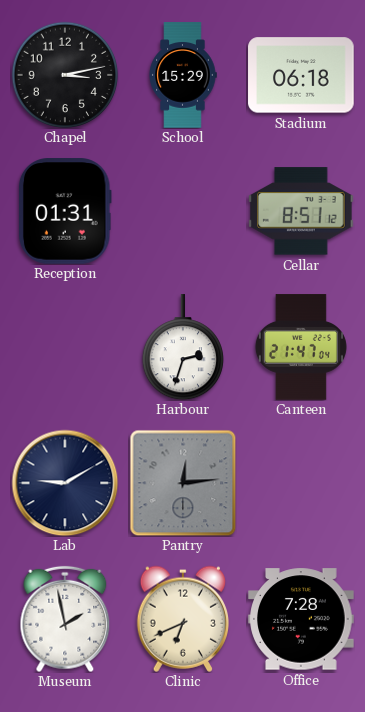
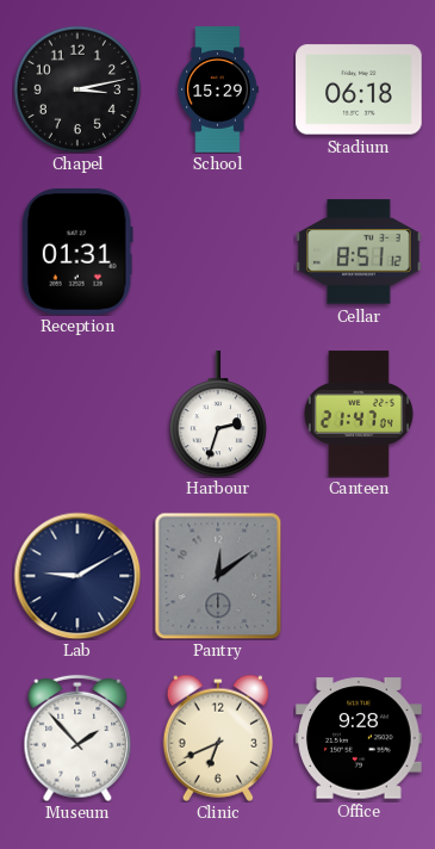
Pantry: 12:14 -> 12:09
Museum: 1:58 -> 1:53
Office: 7:28 -> 9:28
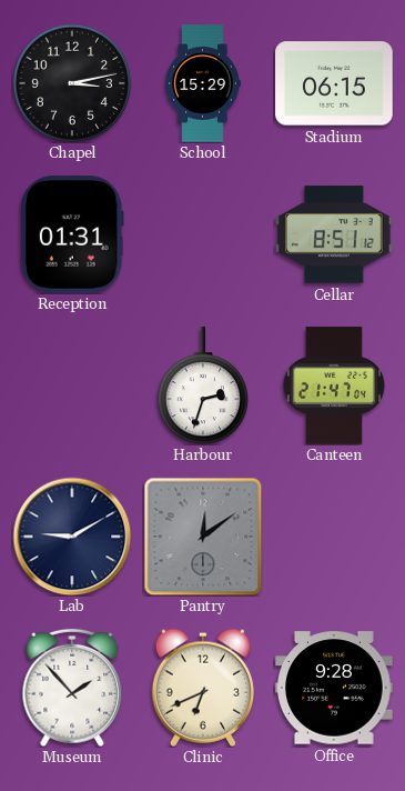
Stadium: 06:18 -> 06:15
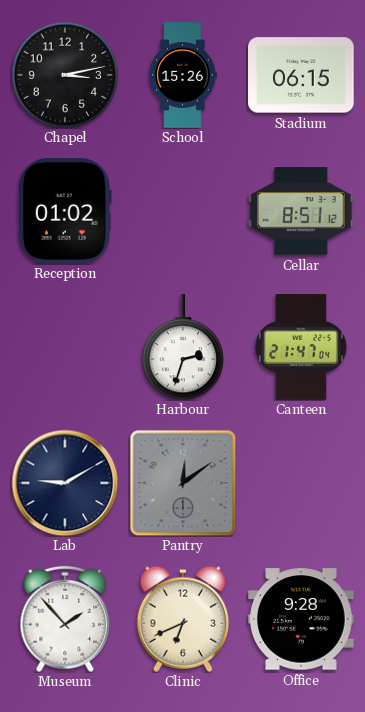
School: 15:29 -> 15:26
Reception: 01:31 -> 01:02
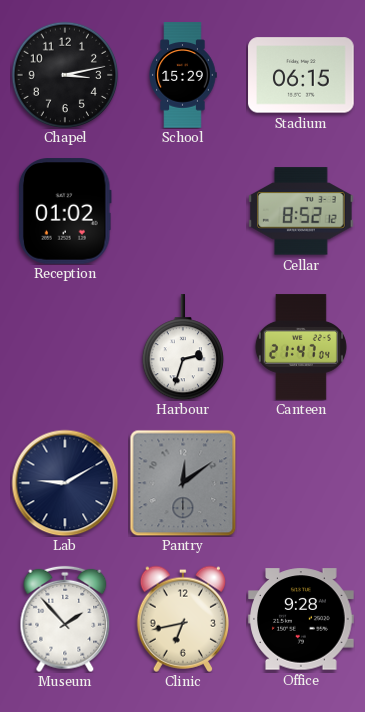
School: 15:26 -> 15:29
Cellar: 8:51 -> 8:52
Clinic: 6:41 -> 6:43
